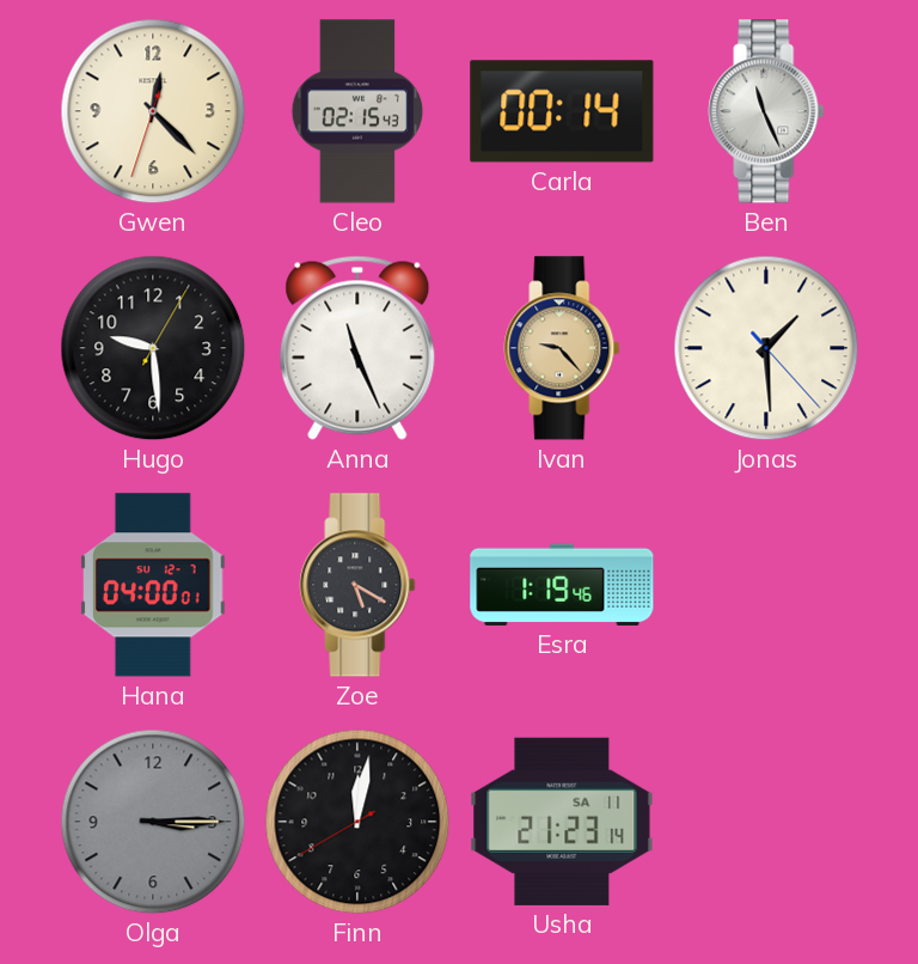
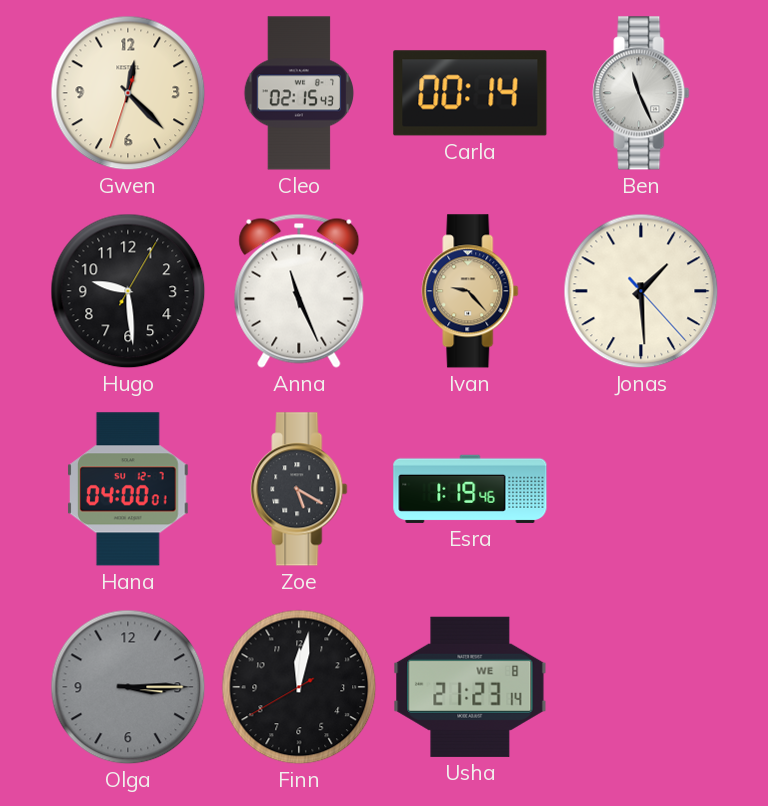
Usha date: SA 11 -> WE 8
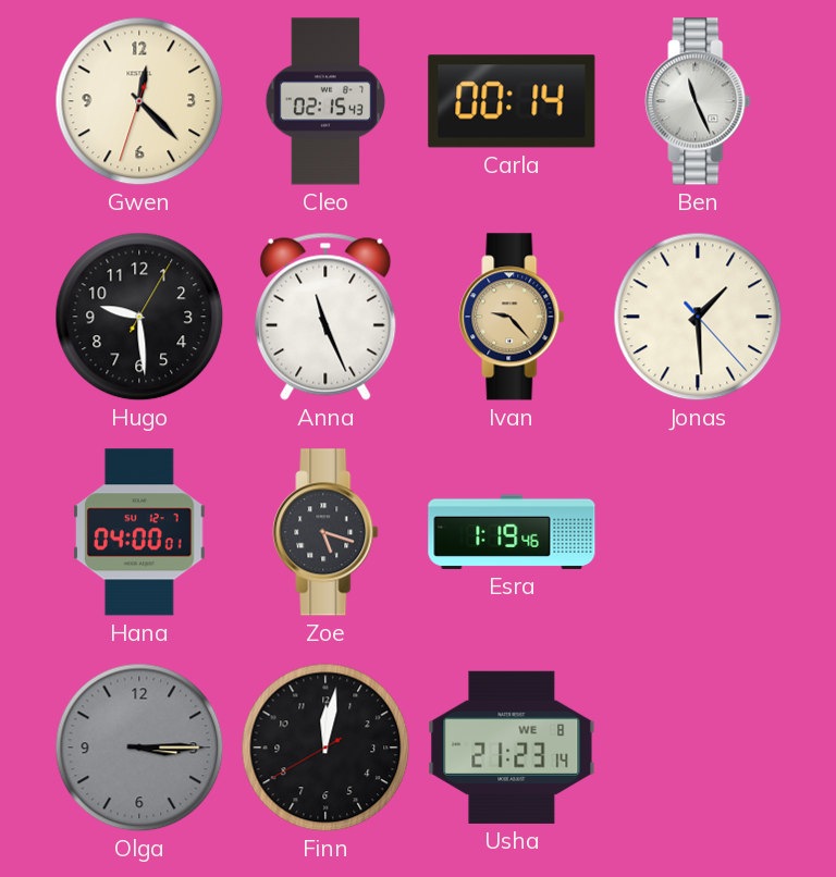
Zoe: 5:20 -> 5:18
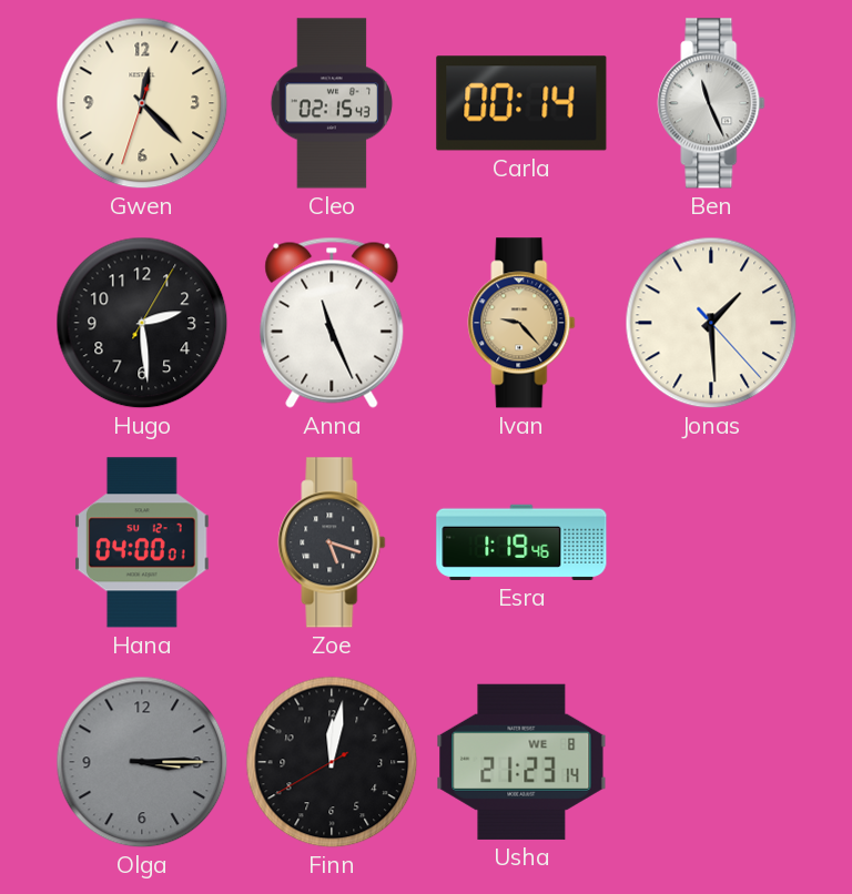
Hugo: 9:29 -> 2:29
